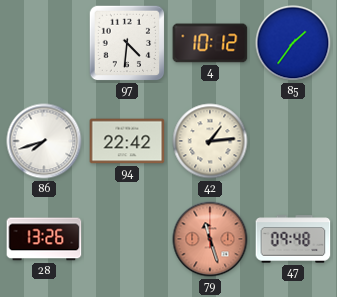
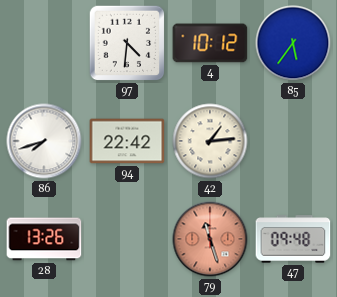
85: 1:36 -> 5:36
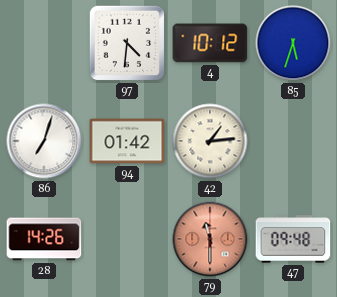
85: 5:36 -> 5:33
86: 7:42 -> 7:03
94: 22:42 -> 01:42
28: 13:26 -> 14:26
79: 11:27 -> 11:30
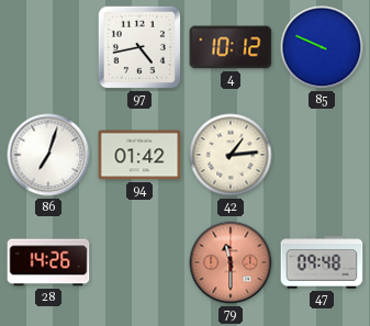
97: 4:31 -> 4:43
85: 5:33 -> 9:49
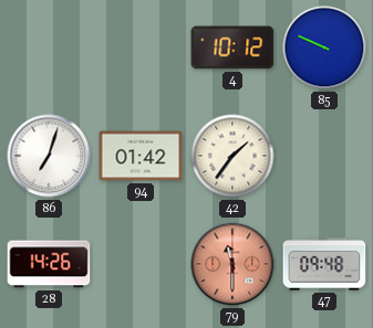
97: 4:43 -> none
42: 1:14 -> 1:36
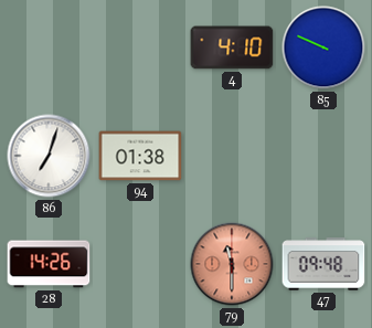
4: 10:12 -> 4:10
94: 01:42 -> 01:38
42: 1:36 -> none
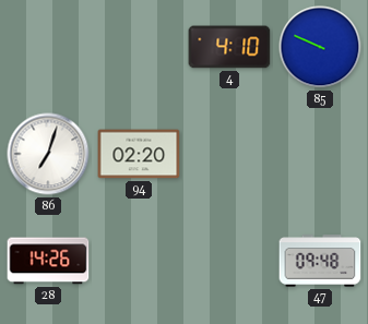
94: 01:38 -> 02:20
79: 11:30 -> none
